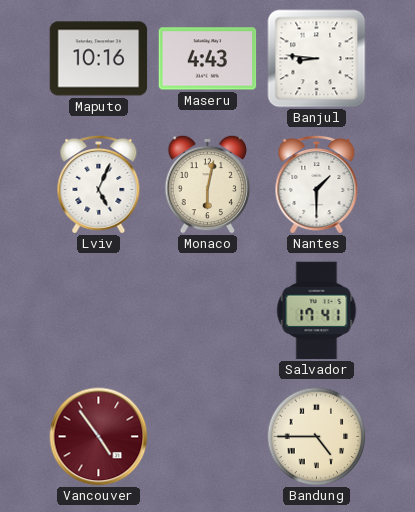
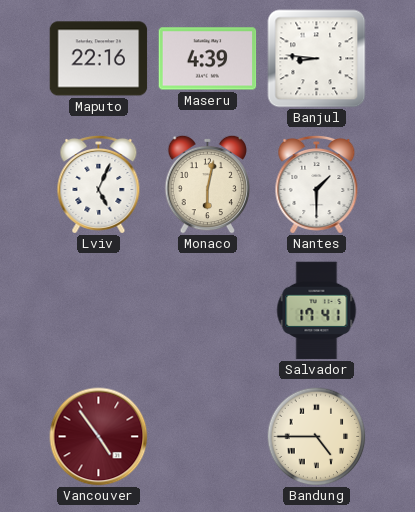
Maputo: 10:16 -> 22:16
Maseru: 4:43 -> 4:39
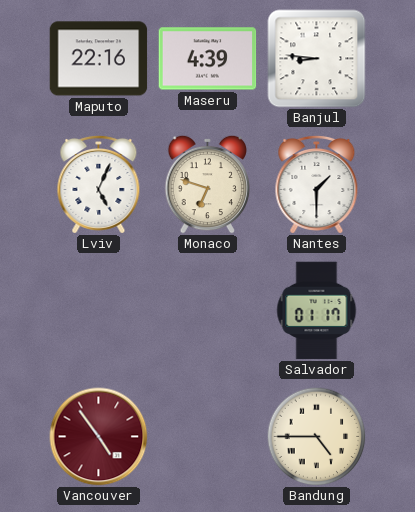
Monaco: 6:02 -> 6:48
Salvador: 17:41 -> 01:17
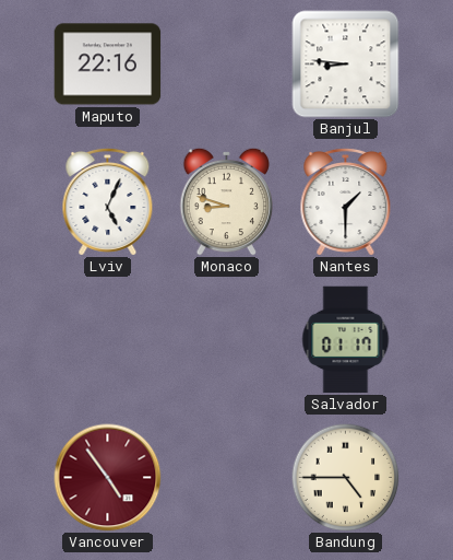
Maseru: 4:39 -> none
Monaco: 6:48 -> 8:48
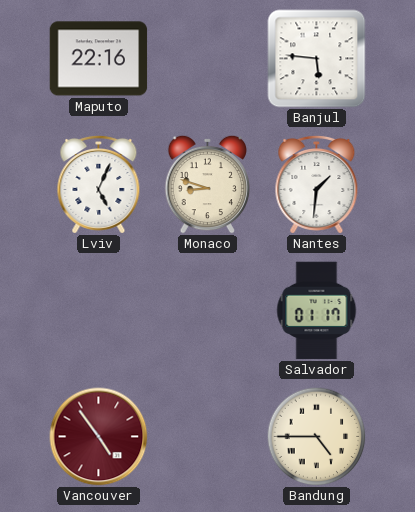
Banjul: 8:46 -> 5:46
Nantes: 1:30 -> 1:31
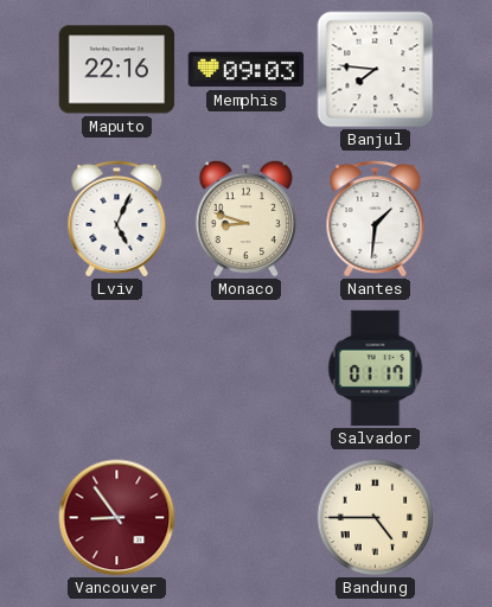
Memphis: none -> 09:03
Banjul: 5:46 -> 7:46
Vancouver: 4:54 -> 8:54
